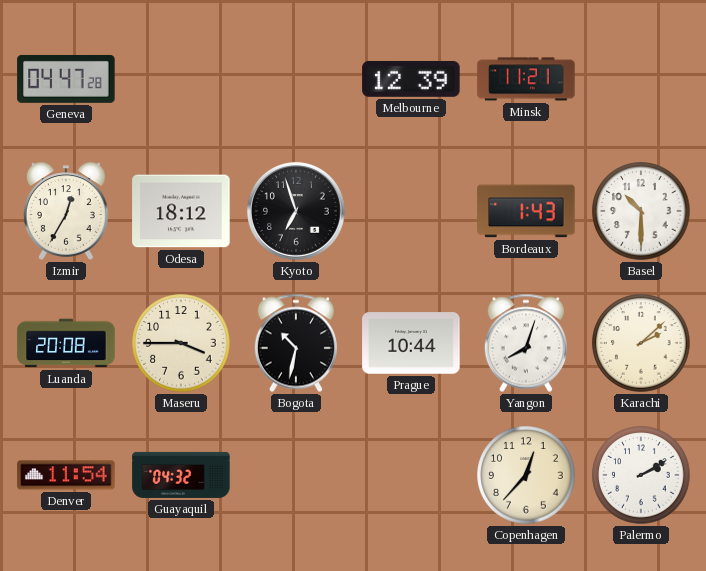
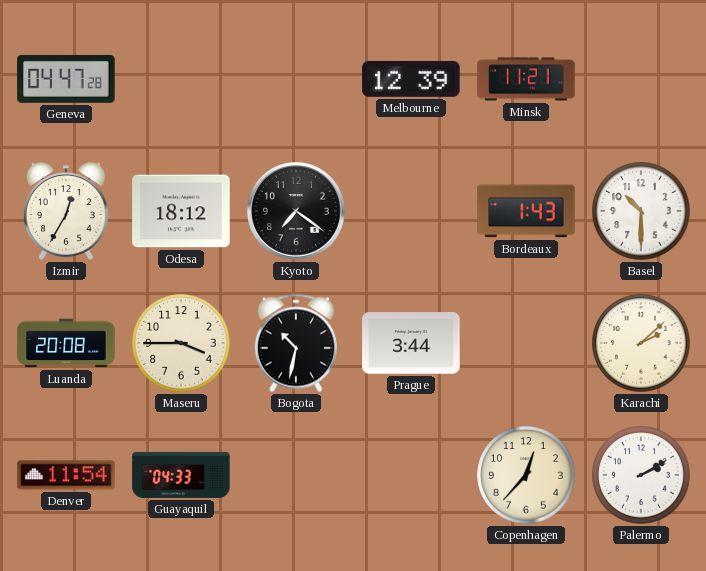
Kyoto: 6:57 -> 7:21
Prague: 10:44 -> 3:44
Yangon: 8:03 -> none
Guayaquil: 04:32 -> 04:33
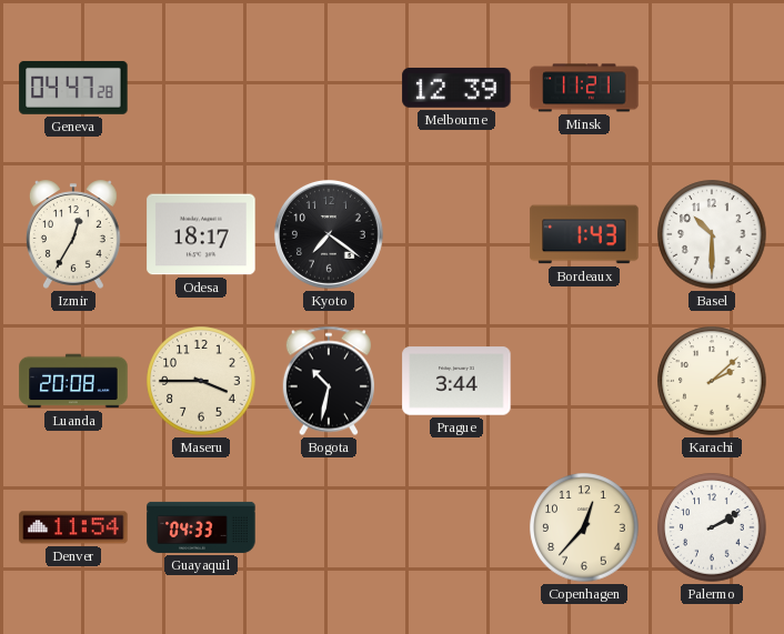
Odesa: 18:12 -> 18:17
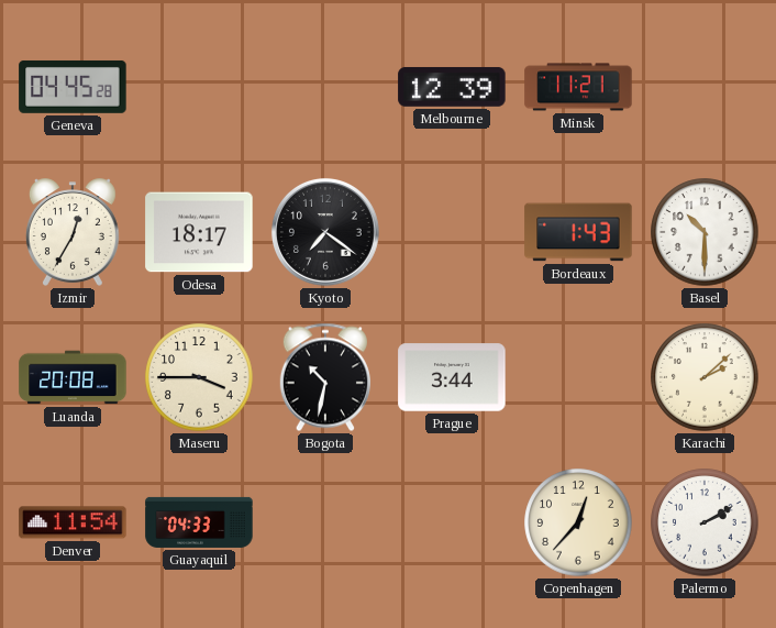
Geneva: 04:47 -> 04:45
